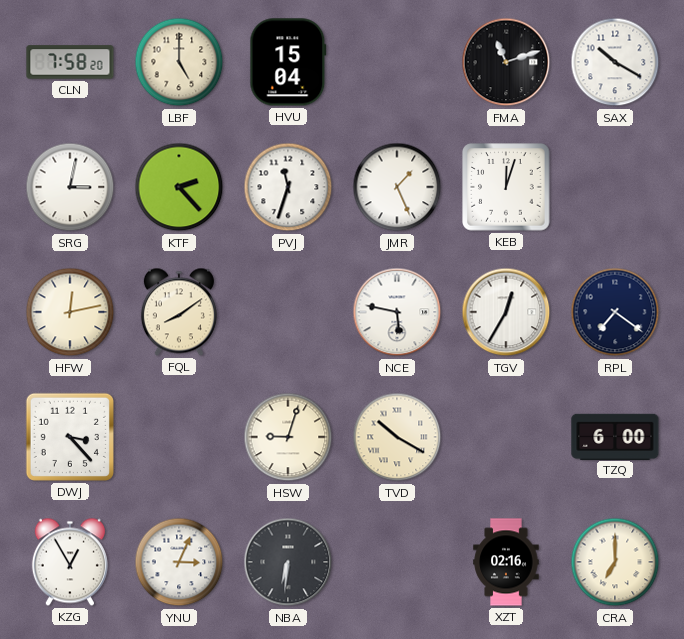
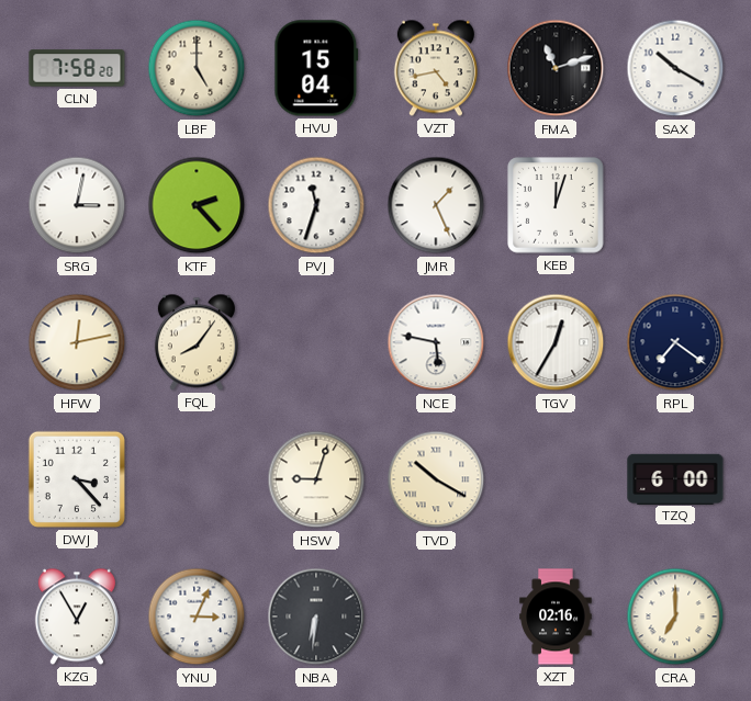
VZT: none -> 4:43
FQL: 8:09 -> 8:06
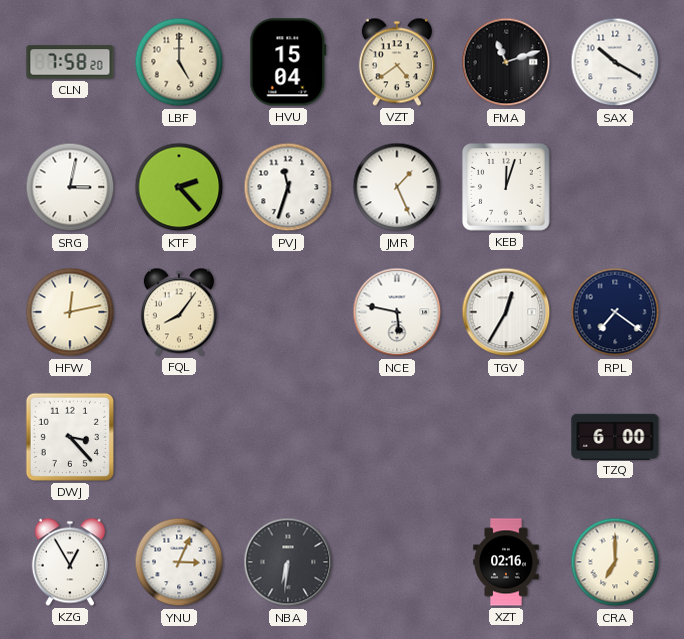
VZT: 4:43 -> 4:39
HSW: 9:03 -> none
TVD: 10:20 -> none
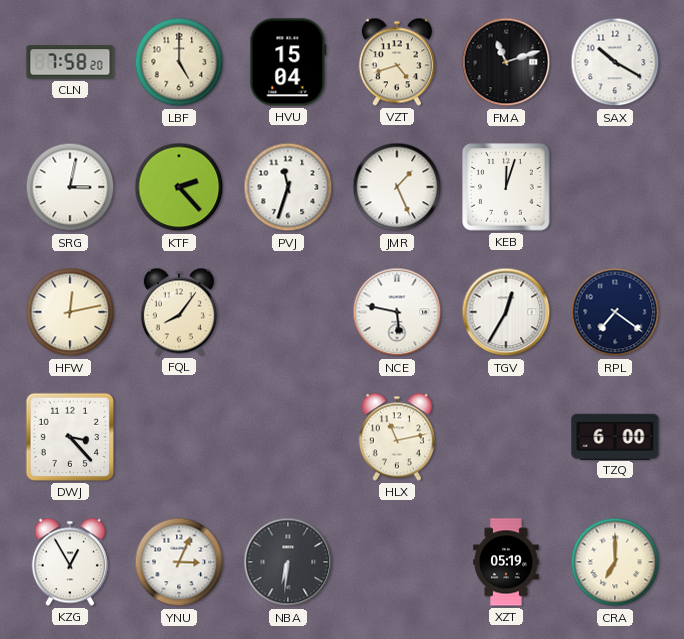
VZT: 4:39 -> 4:42
HLX: none -> 11:13
XZT: 02:16 -> 05:19
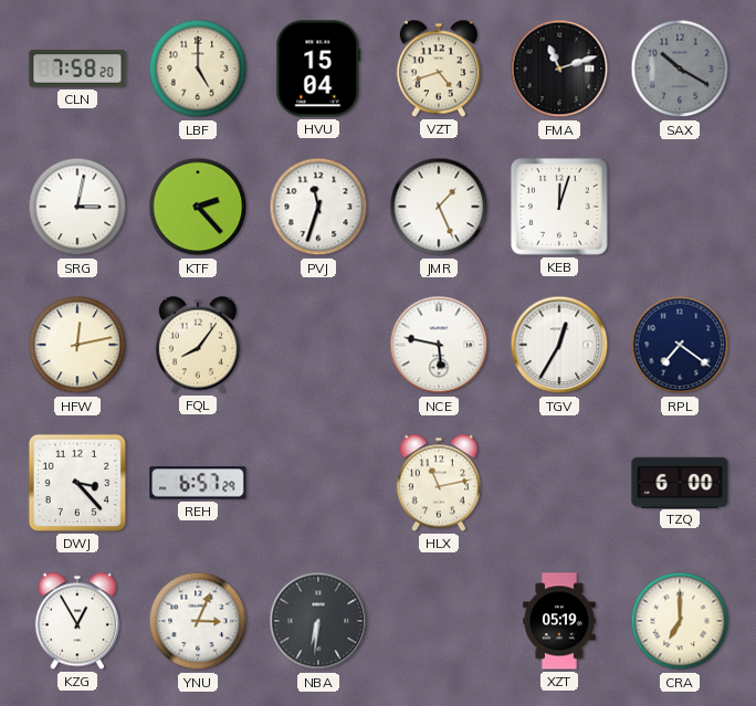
SAX dial: white -> grey
REH: none -> 6:57
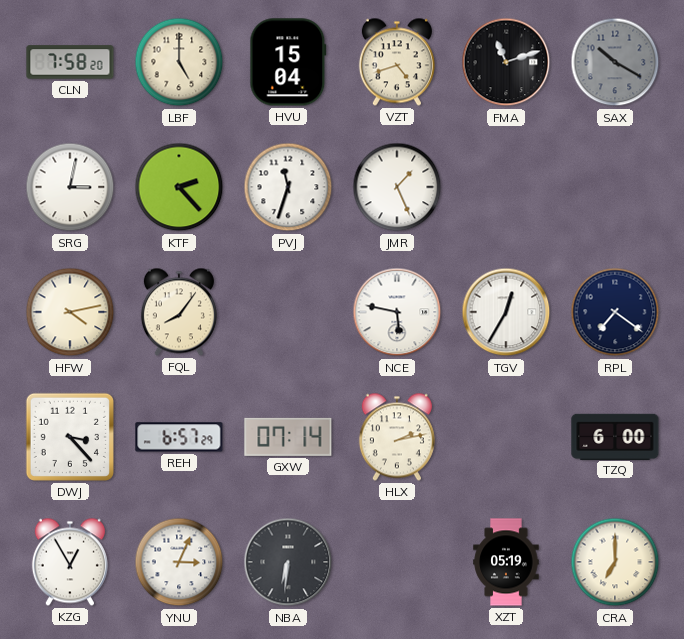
KEB: 12:03 -> none
HFW: 12:13 -> 4:13
GXW: none -> 07:14
HLX: 11:13 -> 2:13
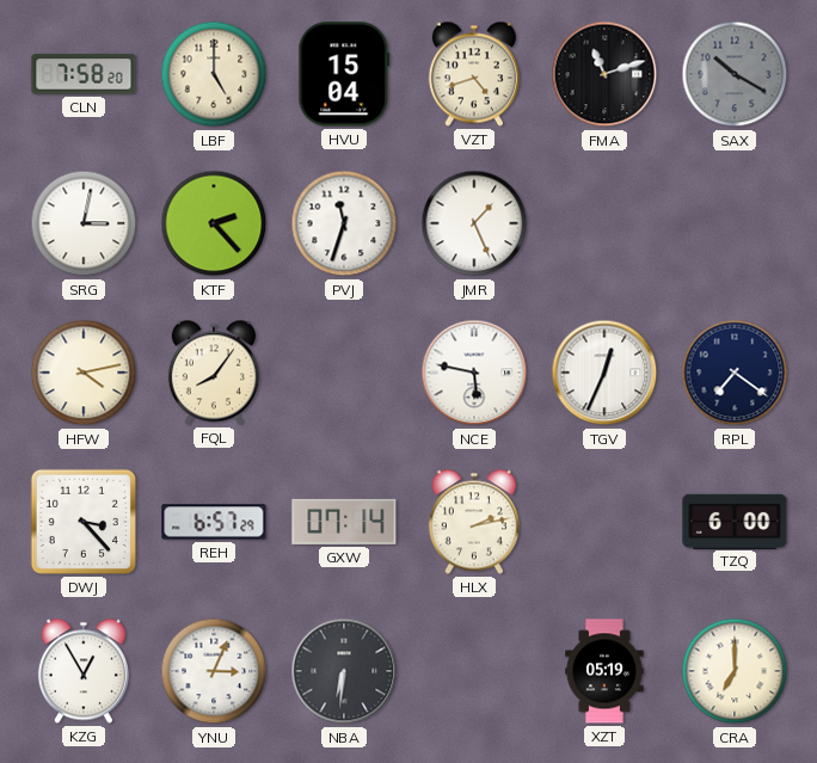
TGV: 12:35 -> 12:34
